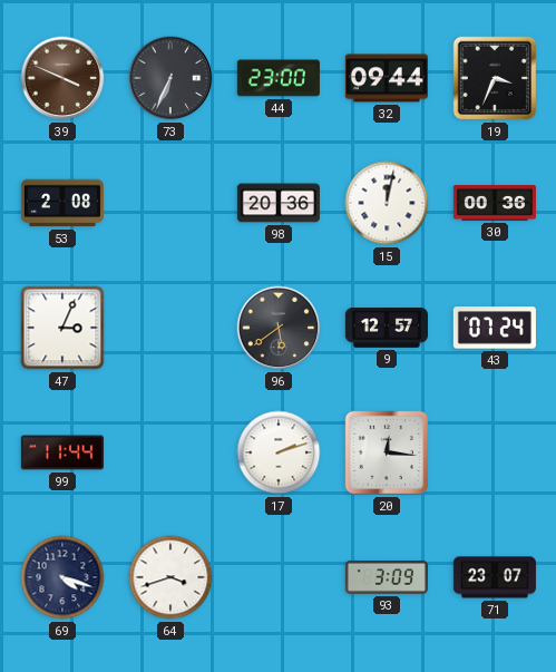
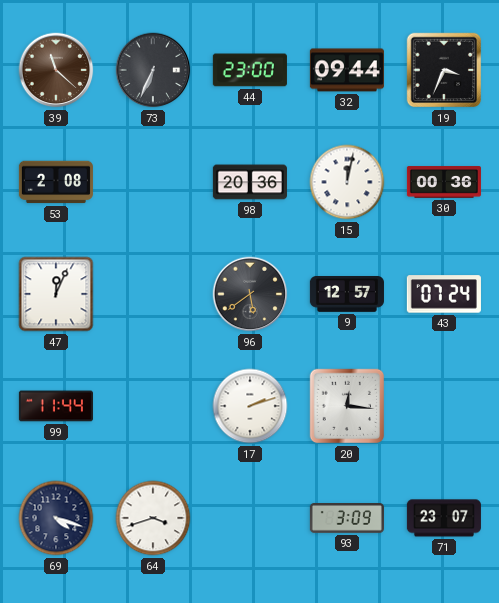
39: 3:49 -> 11:22
47: 3:04 -> 12:04
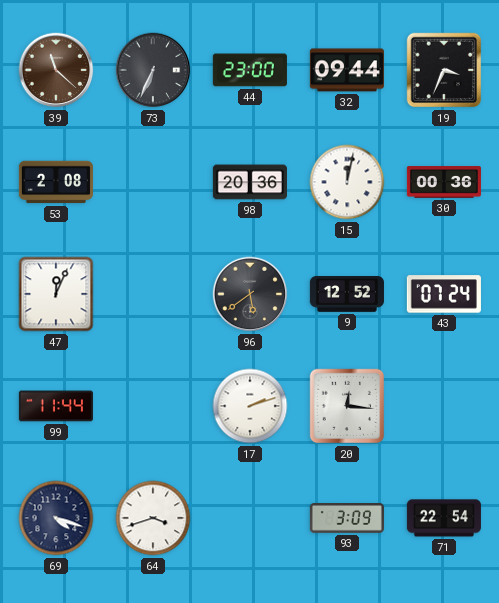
9: 12:57 -> 12:52
71: 23:07 -> 22:54
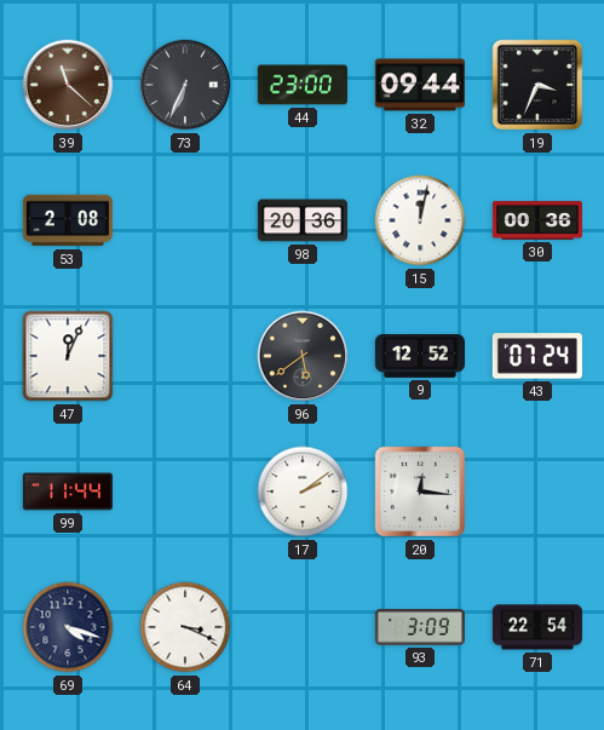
17: 2:12 -> 2:09
64: 3:42 -> 3:19
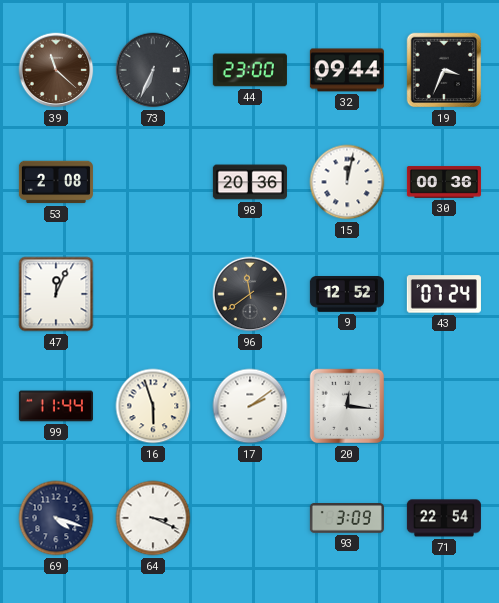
96: 5:39 -> 11:39
16: none -> 5:57
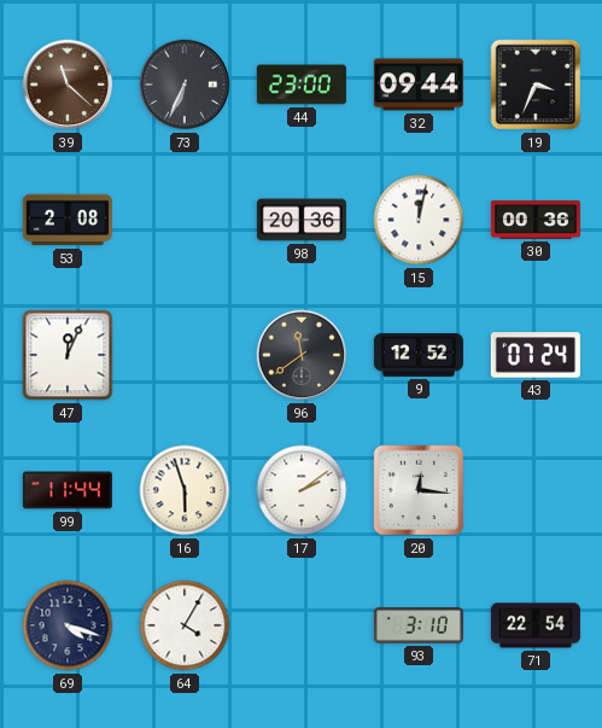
64: 3:19 -> 4:05
93: 3:09 -> 3:10
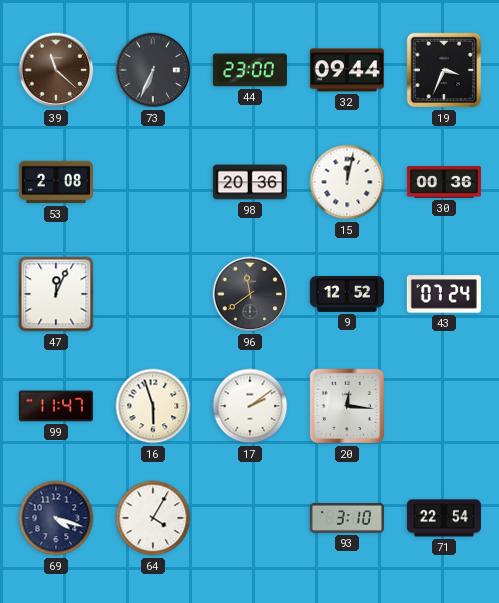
99: 11:44 -> 11:47
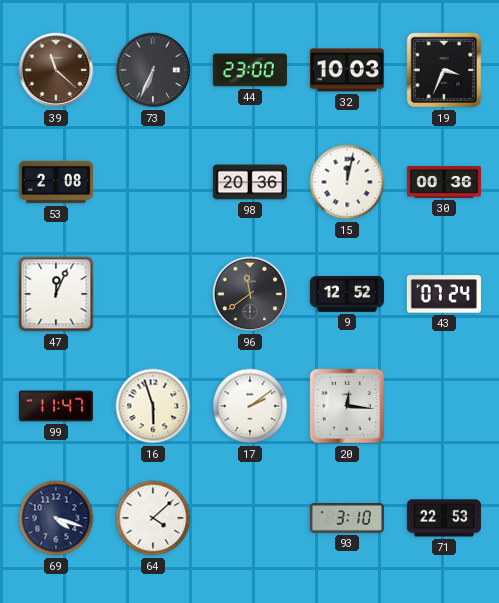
32: 09:44 -> 10:03
64: 4:05 -> 4:08
71: 22:54 -> 22:53
